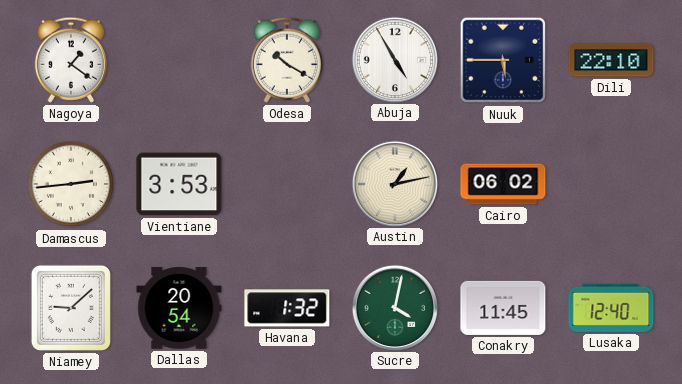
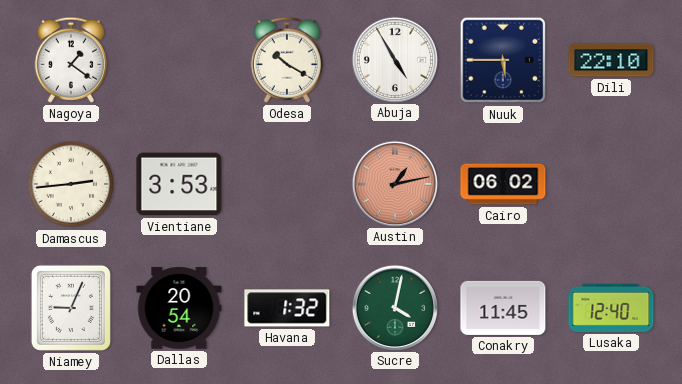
Austin dial: cream -> salmon
Niamey: 9:08 -> 9:04
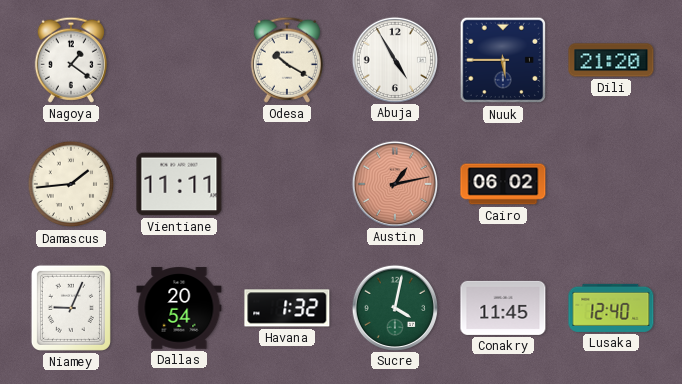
Dili: 22:10 -> 21:20
Damascus: 2:44 -> 1:44
Vientiane: 3:53 -> 11:11
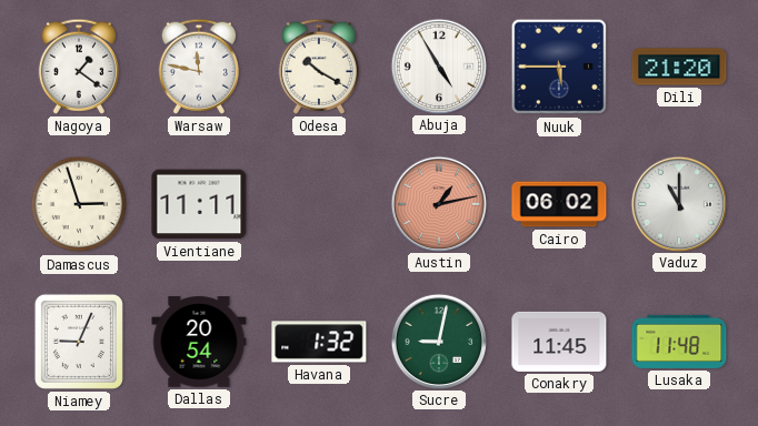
Warsaw: none -> 11:47
Damascus: 1:44 -> 2:57
Vaduz: none -> 11:00
Sucre: 4:02 -> 9:02
Lusaka: 12:40 -> 11:48
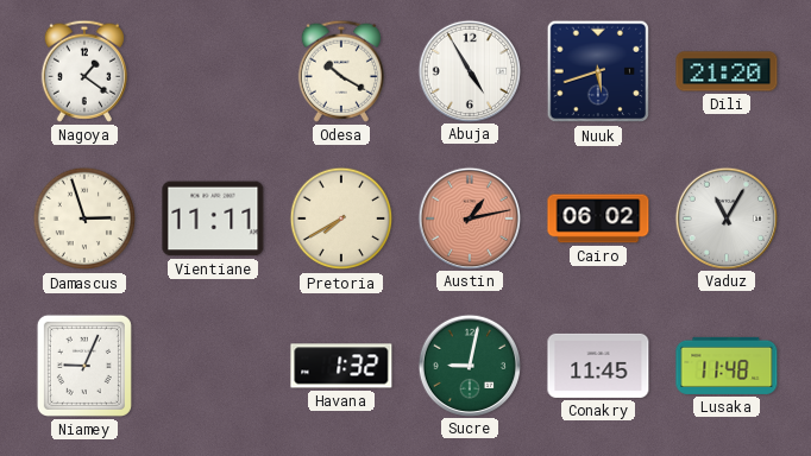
Warsaw: 11:47 -> none
Nuuk: 5:45 -> 5:42
Pretoria: none -> 7:40
Vaduz: 11:00 -> 11:05
Dallas: 20:54 -> none
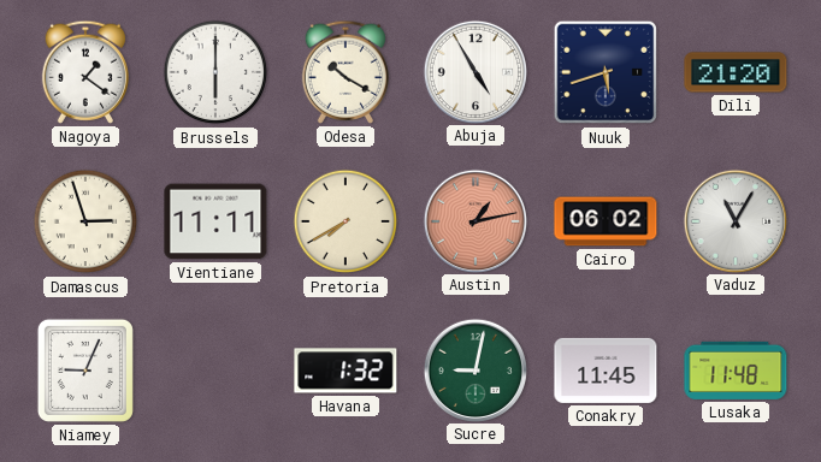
Brussels: none -> 6:00
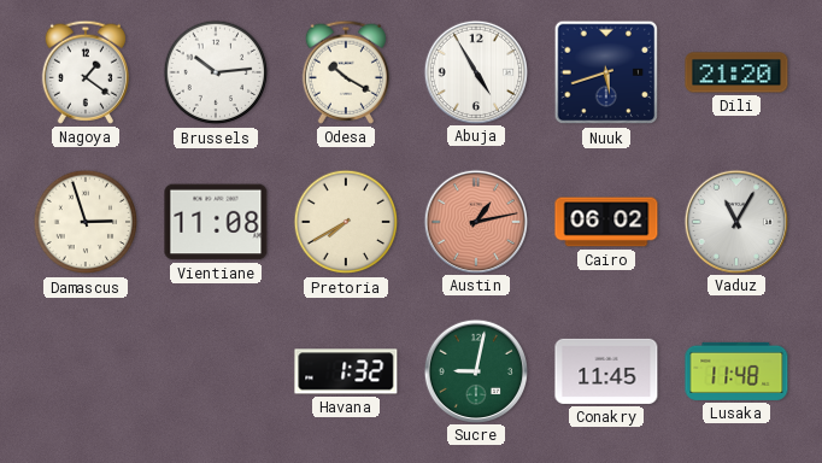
Brussels: 6:00 -> 10:14
Vientiane: 11:11 -> 11:08
Niamey: 9:04 -> none
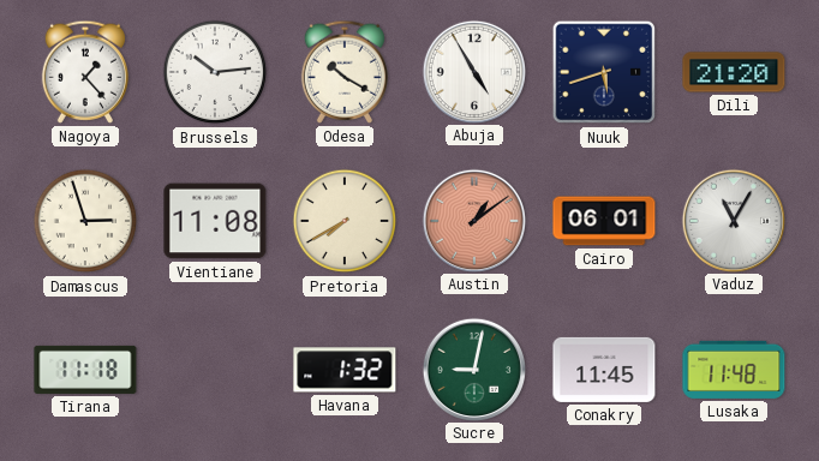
Nagoya: 1:21 -> 1:23
Austin: 1:13 -> 1:09
Cairo: 06:02 -> 06:01
Tirana: none -> 11:18
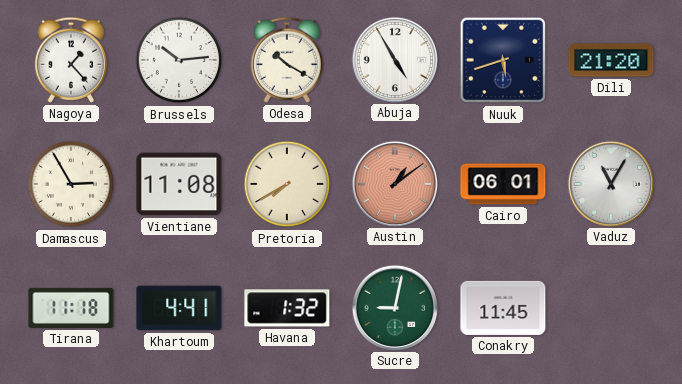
Damascus: 2:57 -> 2:55
Khartoum: none -> 4:41
Lusaka: 11:48 -> none
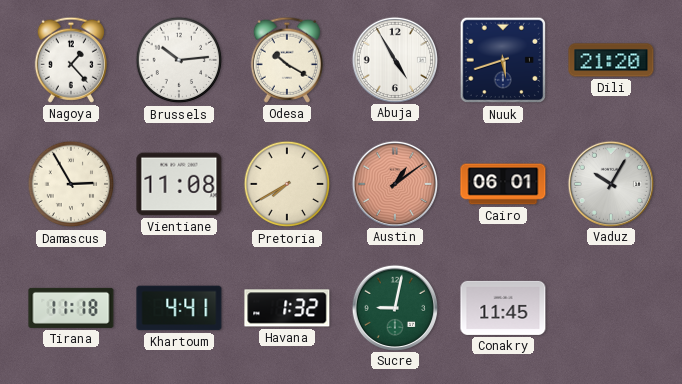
Vaduz: 11:05 -> 10:05
